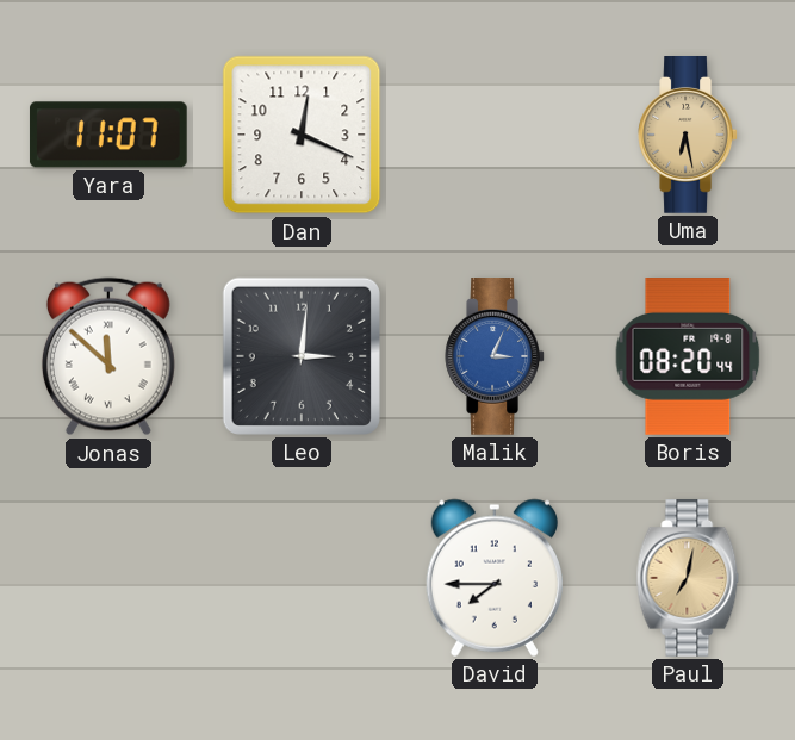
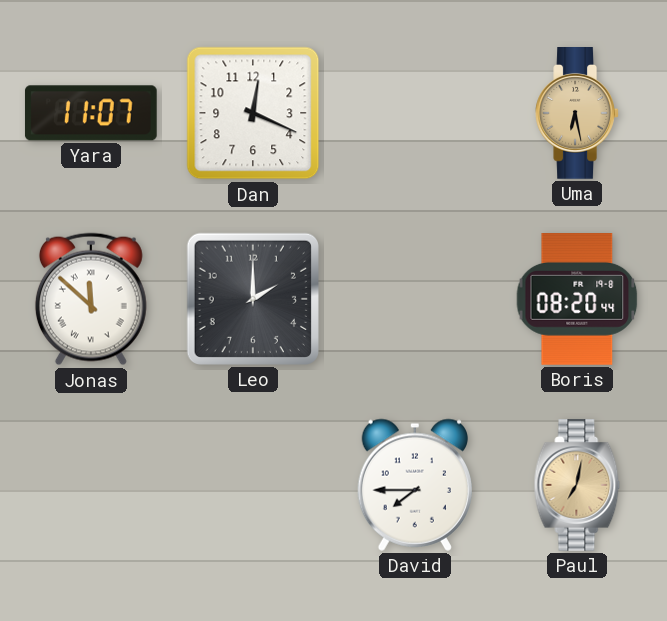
Leo: 3:01 -> 2:00
Malik: 3:04 -> none
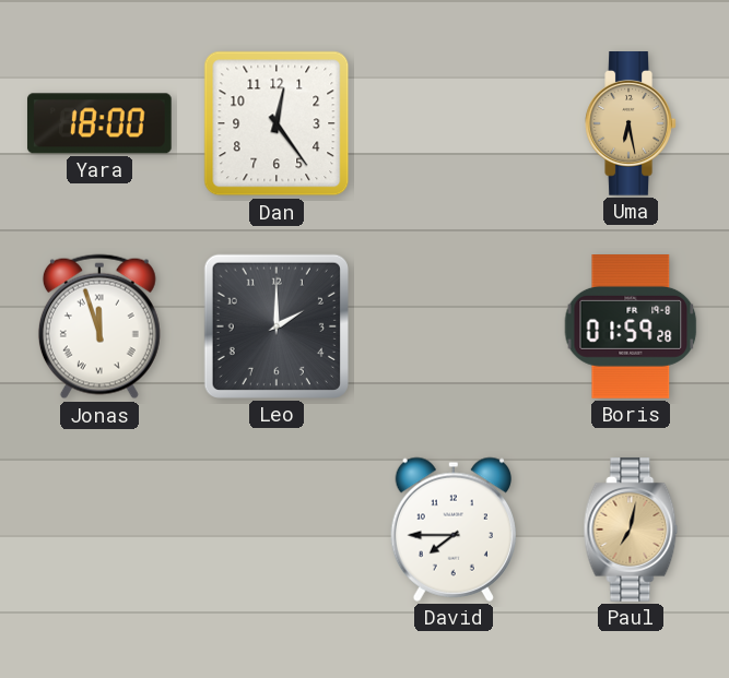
Yara: 11:07 -> 18:00
Dan: 12:19 -> 12:24
Jonas: 11:52 -> 11:57
Boris: 08:20 -> 01:59
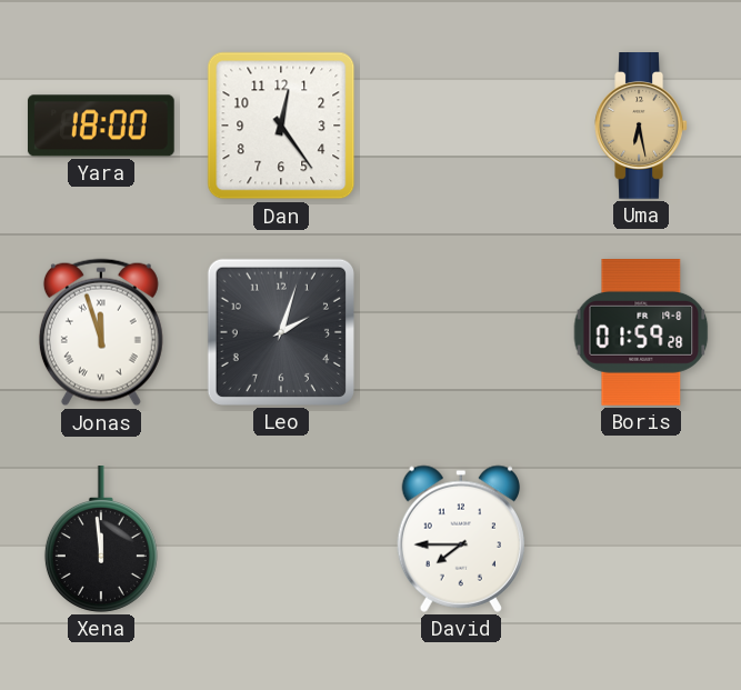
Leo: 2:00 -> 2:03
Xena: none -> 11:59
Paul: 7:02 -> none
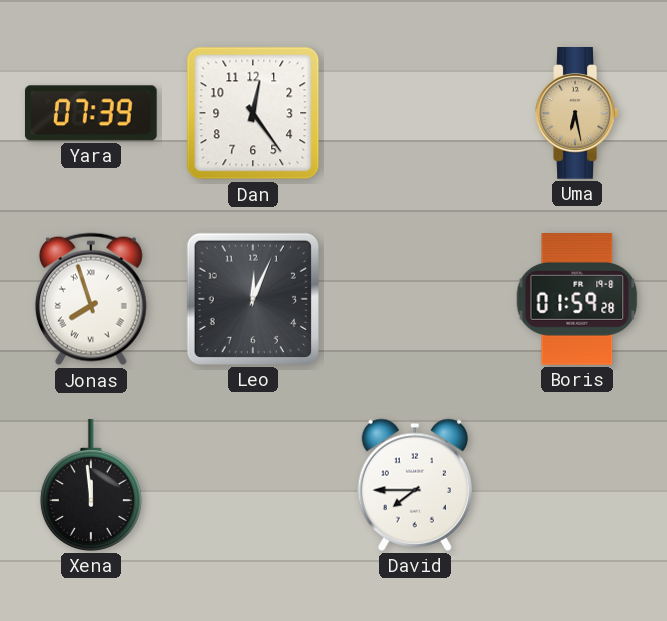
Yara: 18:00 -> 07:39
Jonas: 11:57 -> 7:57
Leo: 2:03 -> 12:04
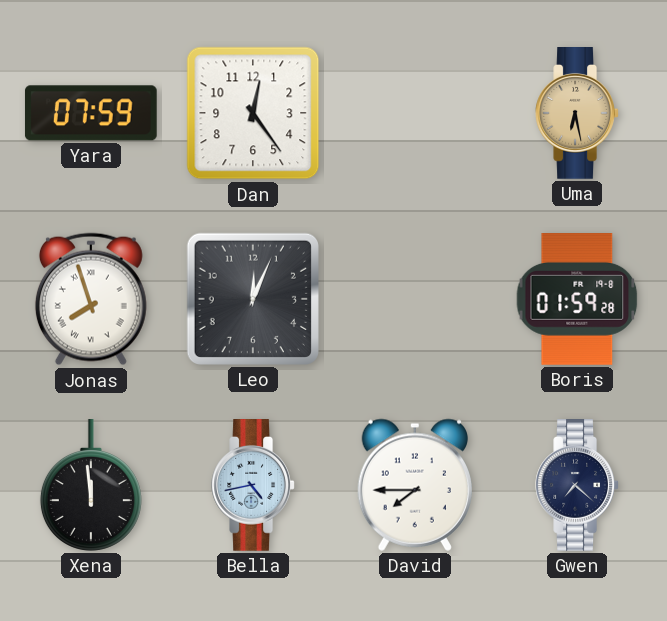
Yara: 07:39 -> 07:59
Bella: none -> 4:43
Gwen: none -> 7:22
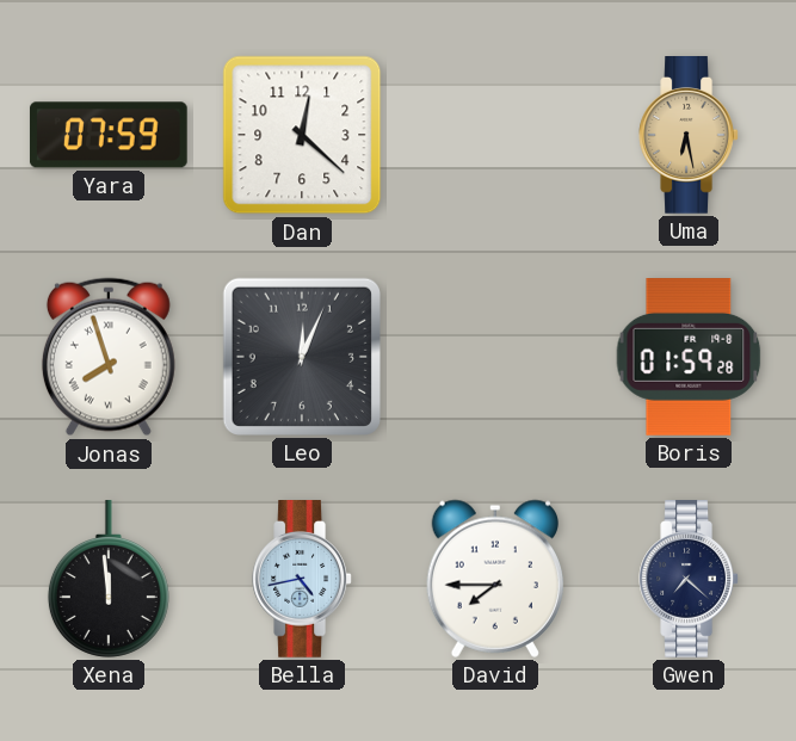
Dan: 12:24 -> 12:22
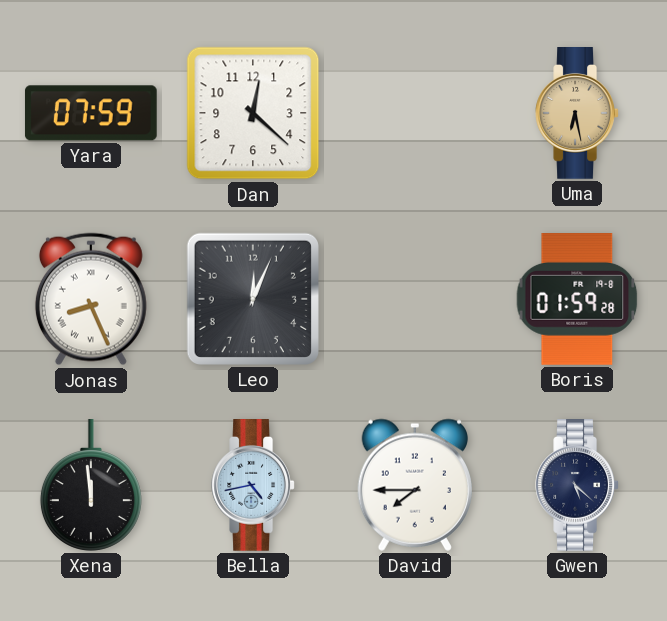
Jonas: 7:57 -> 8:26
Gwen: 7:22 -> 5:22
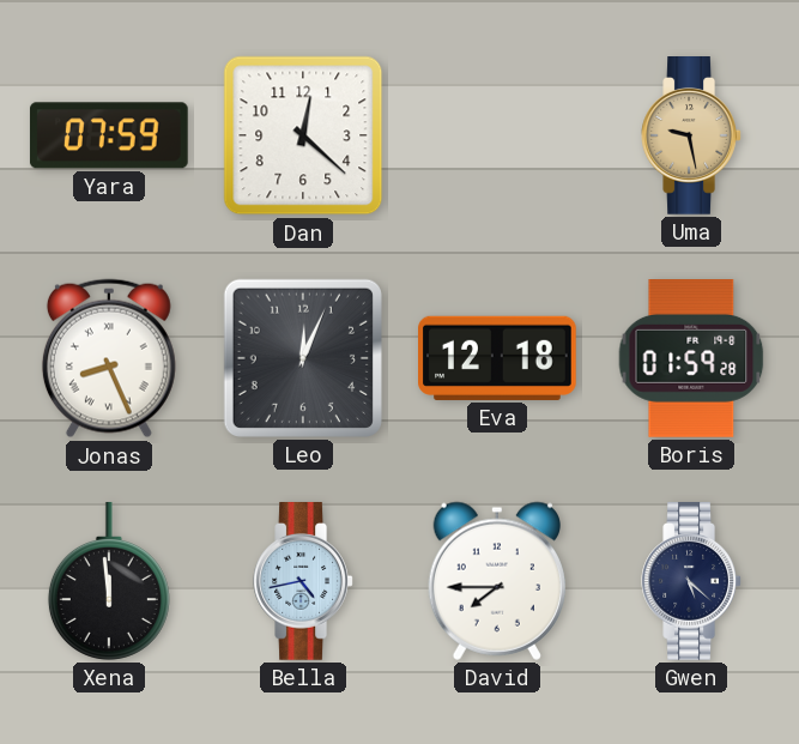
Uma: 6:28 -> 9:28
Eva: none -> 12:18
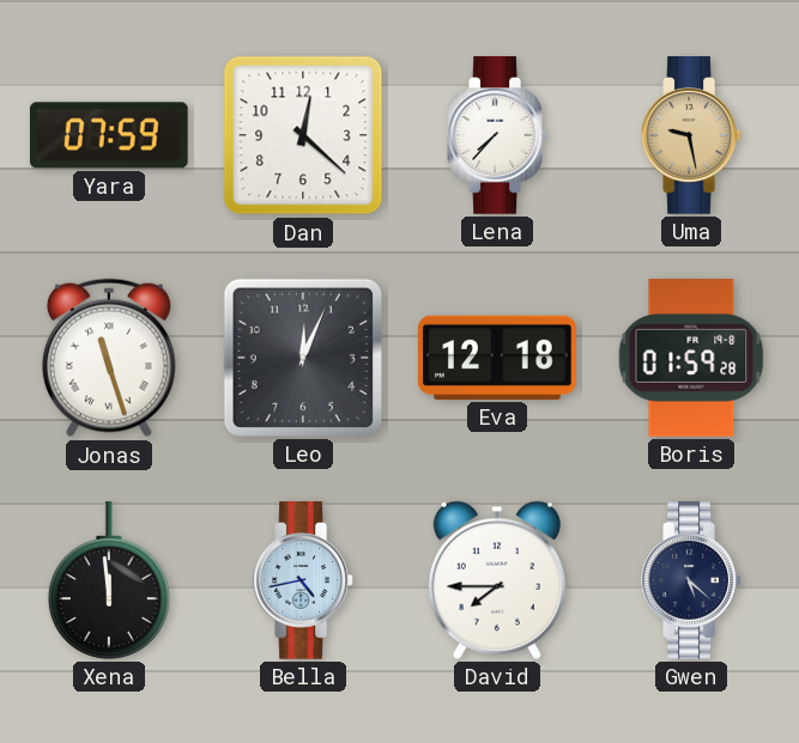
Lena: none -> 7:37
Jonas: 8:26 -> 11:27
